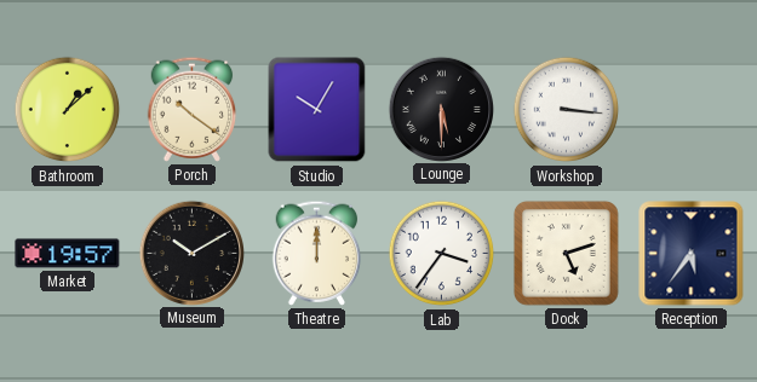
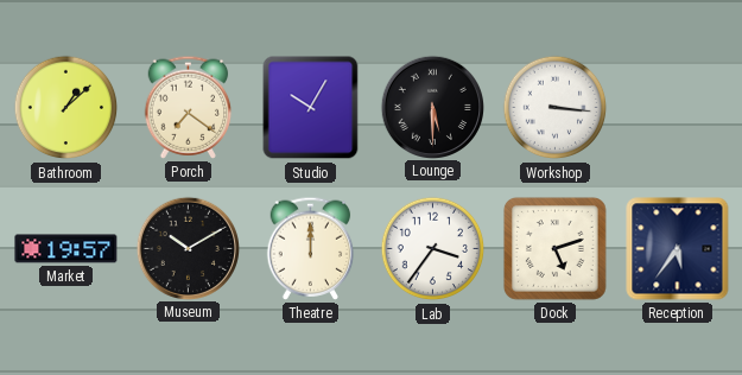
Porch: 10:21 -> 7:21
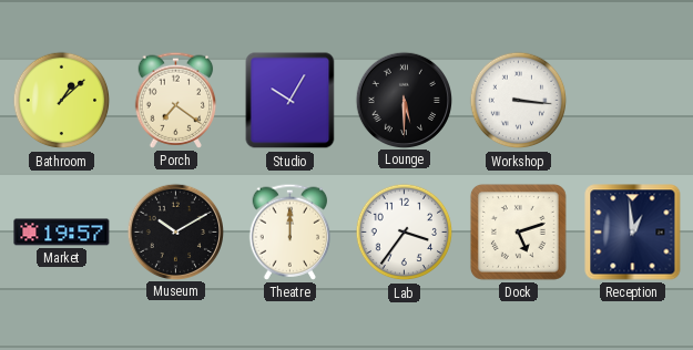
Reception: 5:36 -> 12:59
